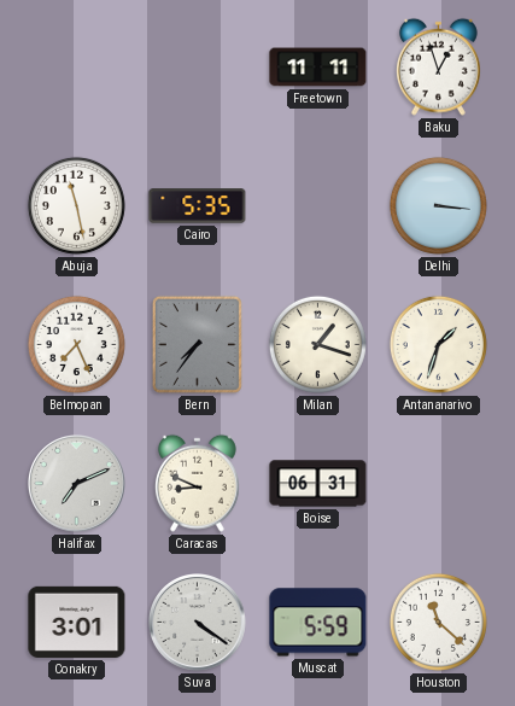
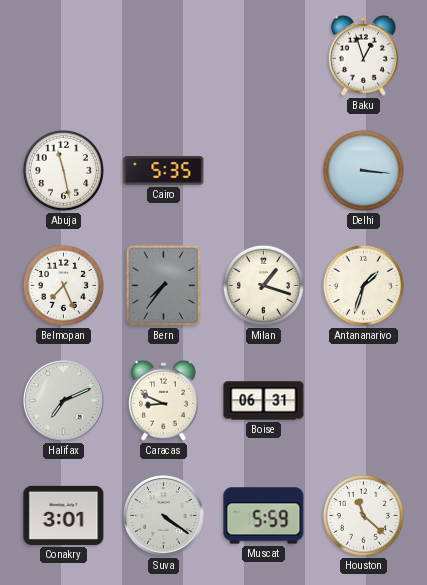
Freetown: 11:11 -> none
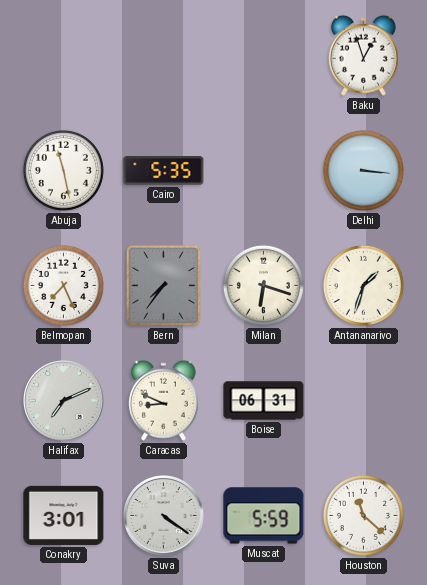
Milan: 1:18 -> 6:18
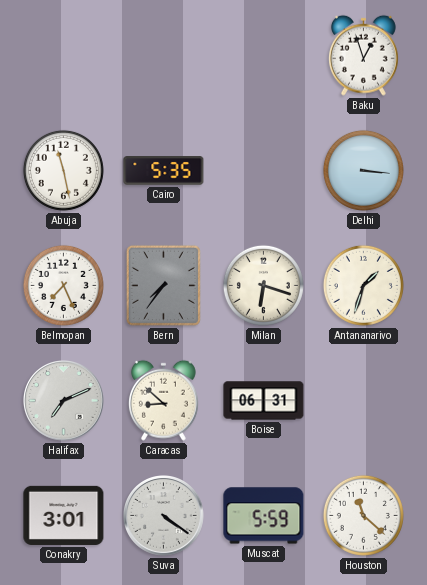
Caracas: 8:49 -> 8:52
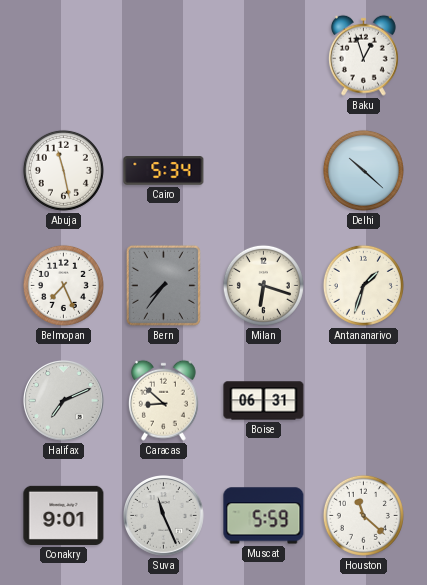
Cairo: 5:35 -> 5:34
Delhi: 3:16 -> 10:22
Conakry: 3:01 -> 9:01
Suva: 4:21 -> 11:26
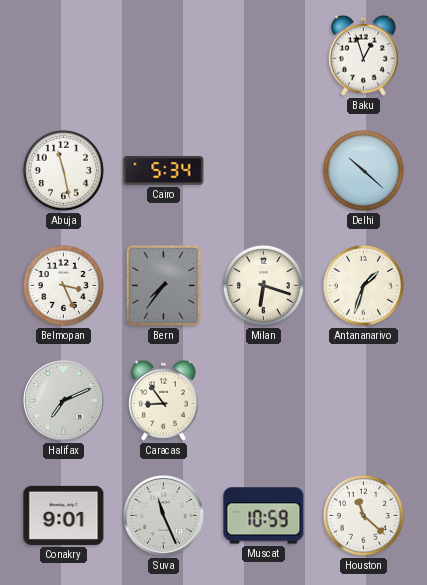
Belmopan: 7:26 -> 3:26
Caracas: 8:52 -> 8:54
Boise: 06:31 -> none
Muscat: 5:59 -> 10:59
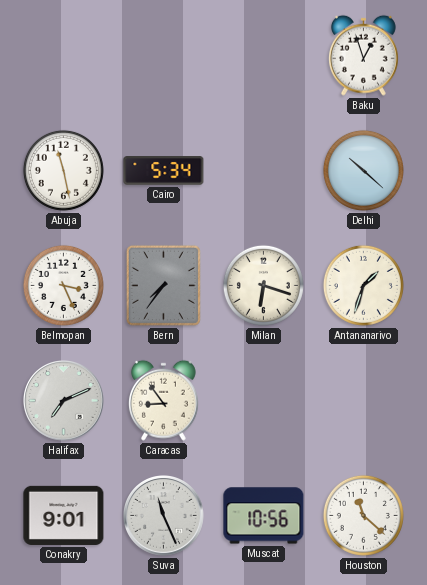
Muscat: 10:59 -> 10:56
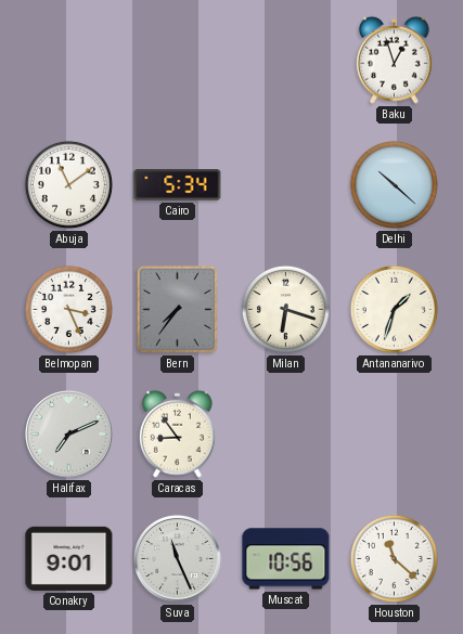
Abuja: 11:28 -> 11:09
